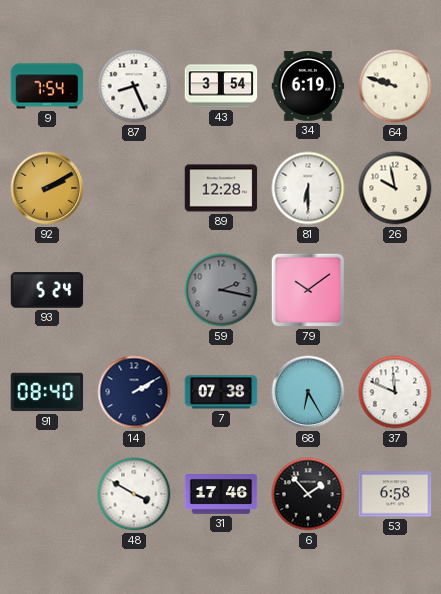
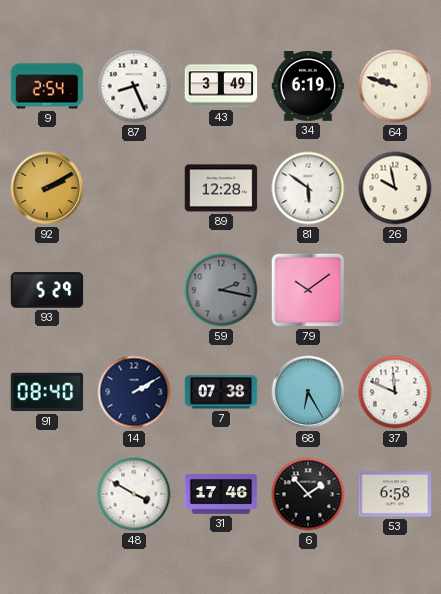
9: 7:54 -> 2:54
43: 3:54 -> 3:49
81: 6:30 -> 5:51
93: 5:24 -> 5:29
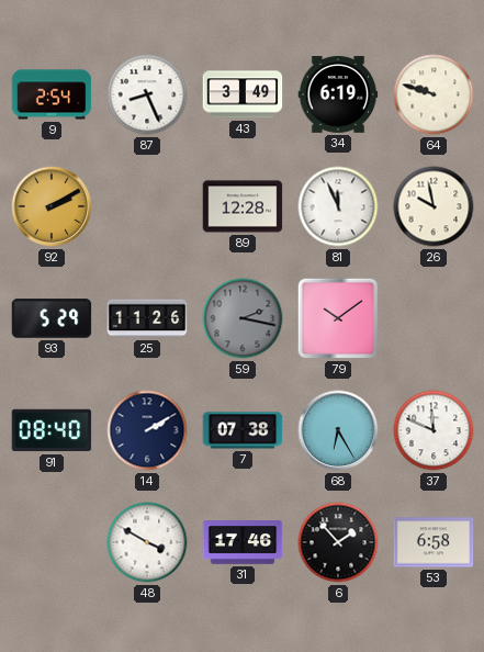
81: 5:51 -> 11:56
25: none -> 11:26
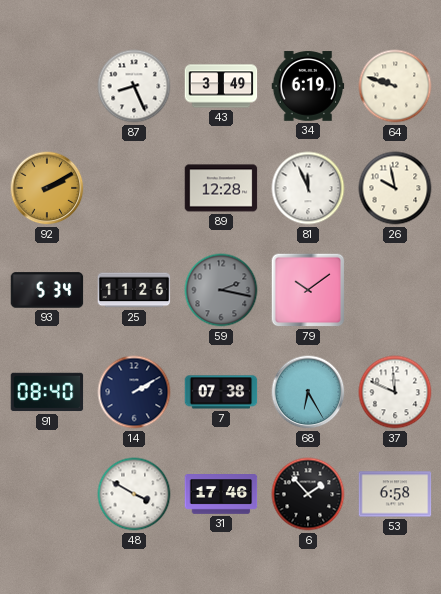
9: 2:54 -> none
93: 5:29 -> 5:34
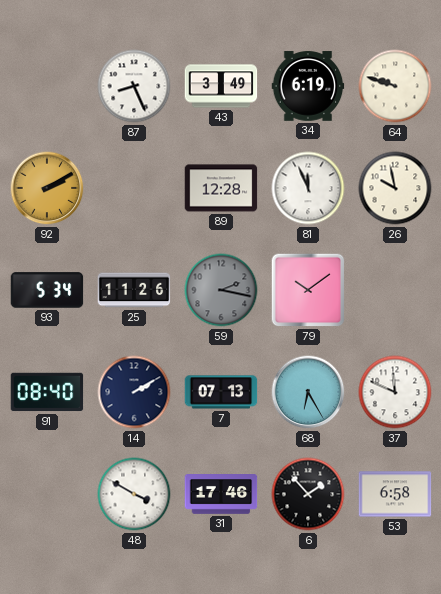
7: 07:38 -> 07:13
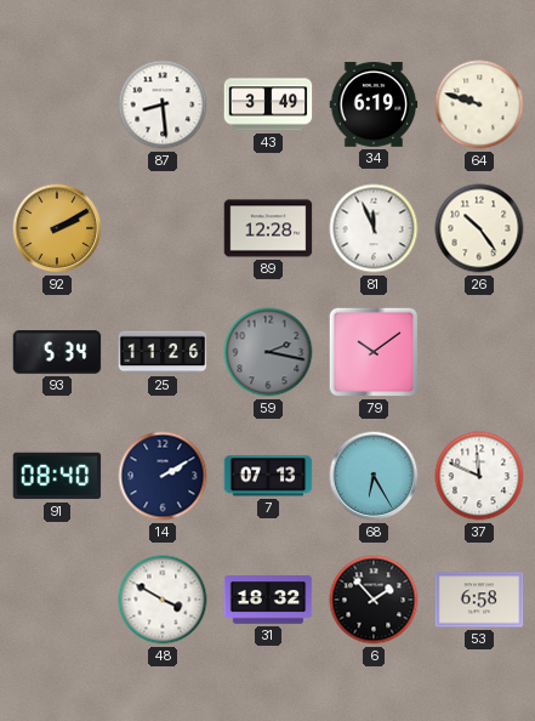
87: 8:26 -> 8:29
26: 9:58 -> 10:24
31: 17:46 -> 18:32
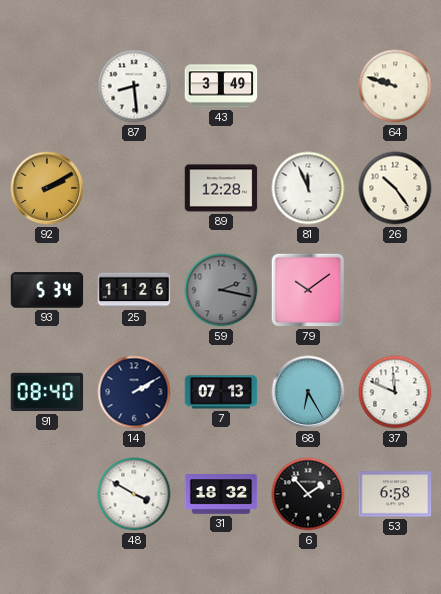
34: 6:19 -> none
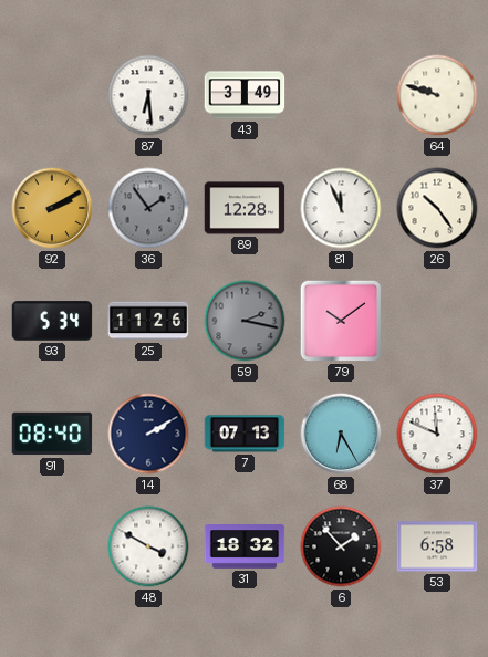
87: 8:29 -> 6:29
36: none -> 1:54
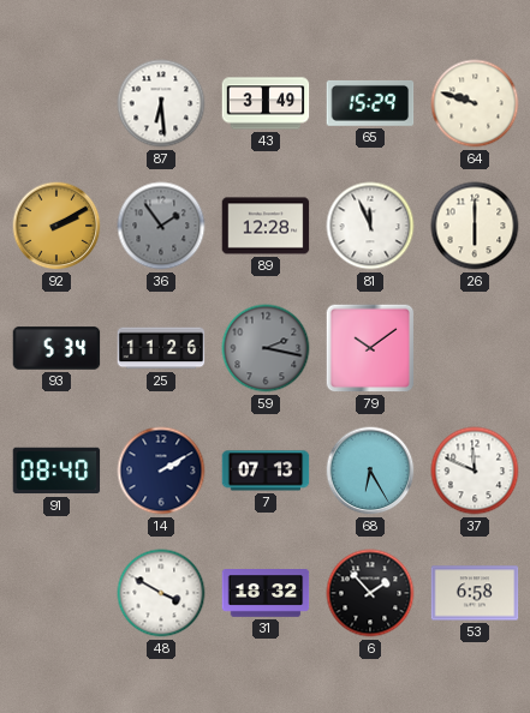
65: none -> 15:29
26: 10:24 -> 6:00
